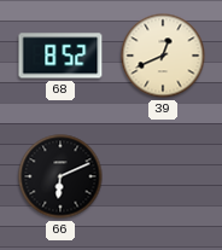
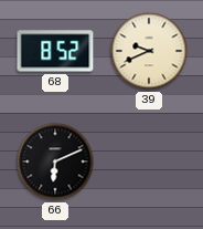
39: 12:41 -> 9:41
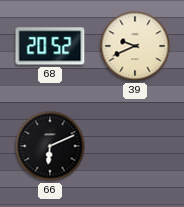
68: 8:52 -> 20:52
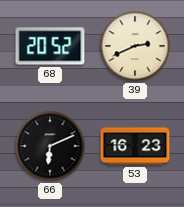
39: 9:41 -> 2:41
53: none -> 16:23
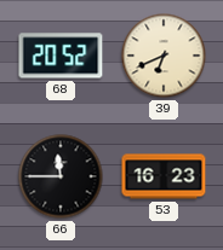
39: 2:41 -> 6:41
66: 6:11 -> 11:45
